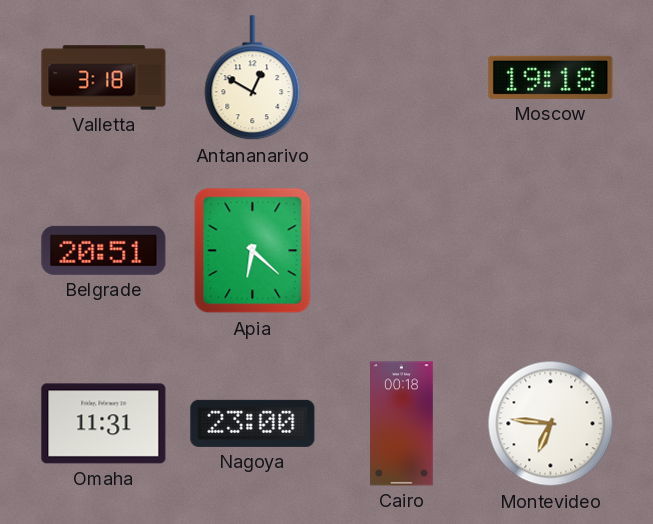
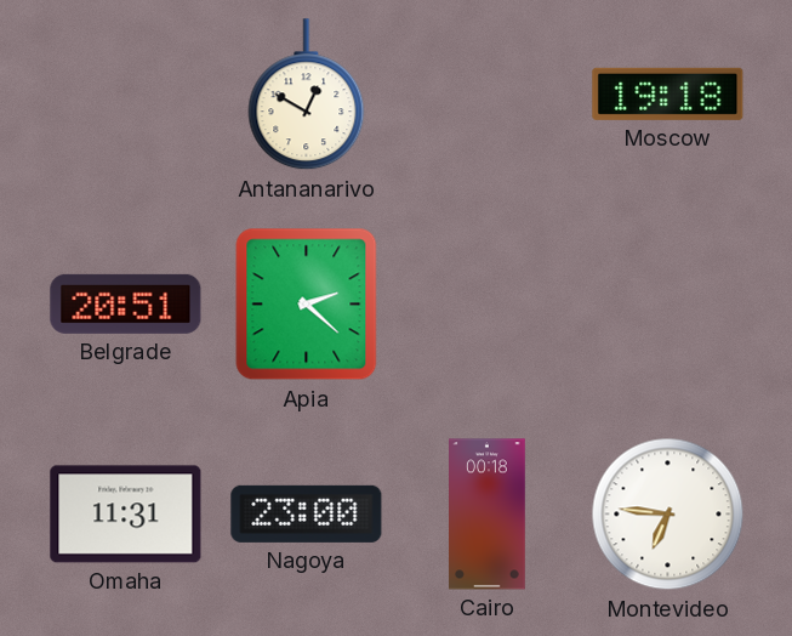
Valletta: 3:18 -> none
Apia: 6:22 -> 2:22
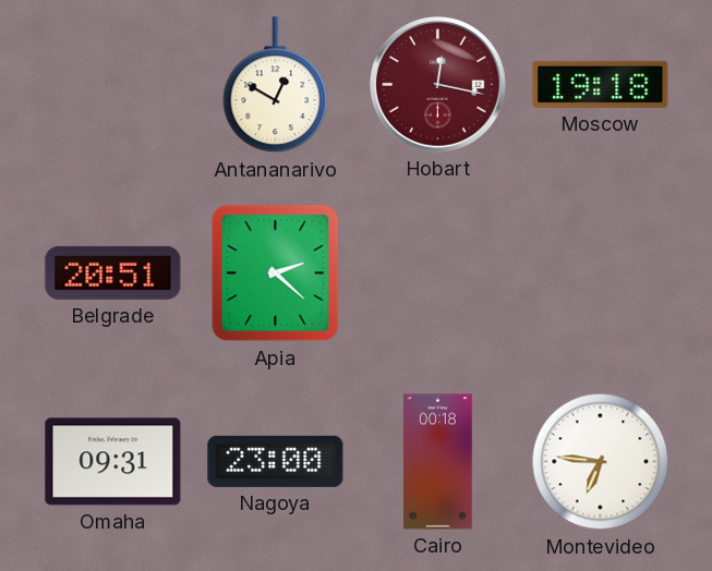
Hobart: none -> 12:17
Omaha: 11:31 -> 09:31
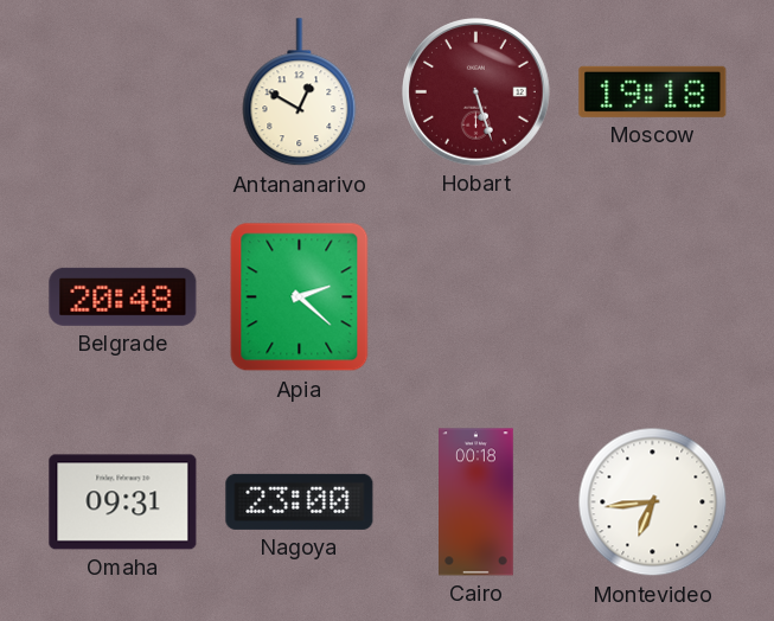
Hobart: 12:17 -> 5:27
Belgrade: 20:51 -> 20:48
Montevideo: 6:46 -> 6:44
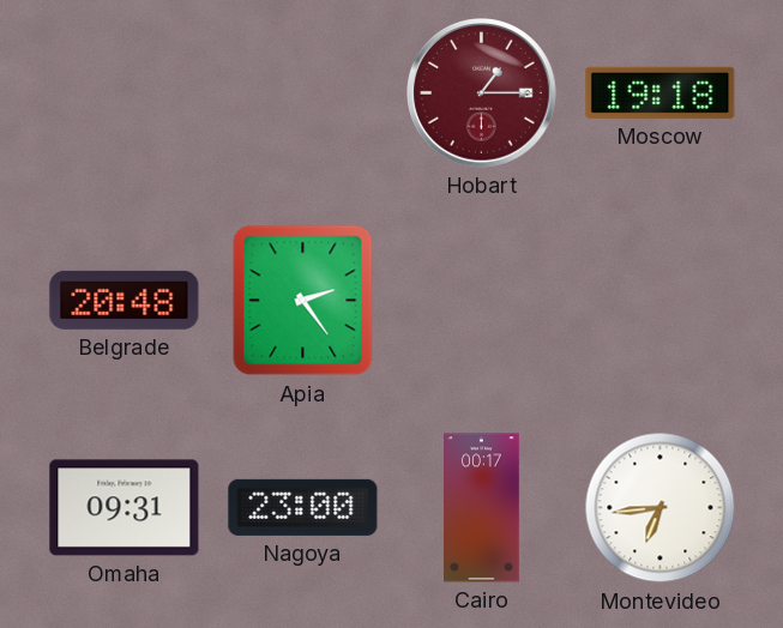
Antananarivo: 12:50 -> none
Hobart: 5:27 -> 1:15
Apia: 2:22 -> 2:24
Cairo: 00:18 -> 00:17
